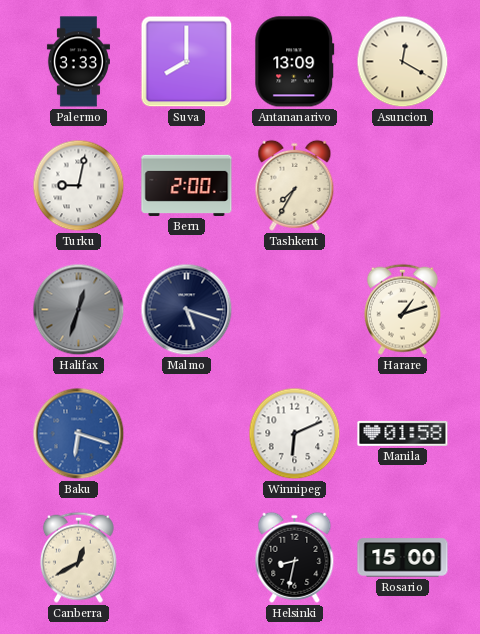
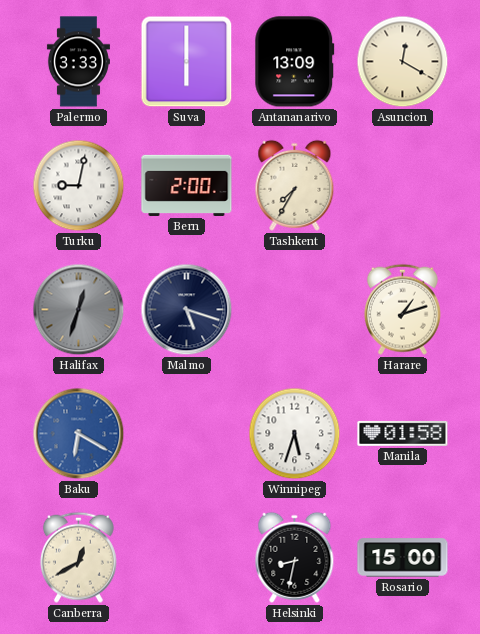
Suva: 8:00 -> 6:00
Baku: 6:18 -> 6:20
Winnipeg: 6:11 -> 5:33
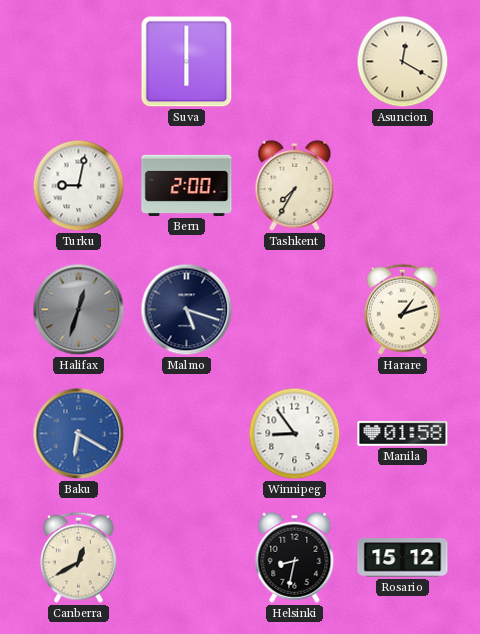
Palermo: 3:33 -> none
Antananarivo: 13:09 -> none
Winnipeg: 5:33 -> 8:54
Rosario: 15:00 -> 15:12
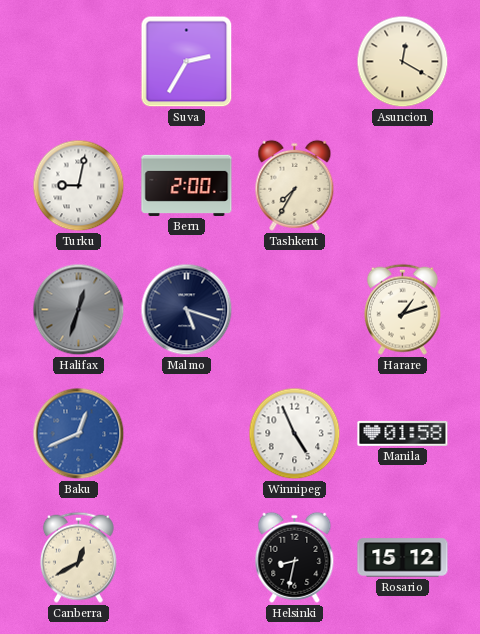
Suva: 6:00 -> 2:35
Baku: 6:20 -> 12:41
Winnipeg: 8:54 -> 4:56
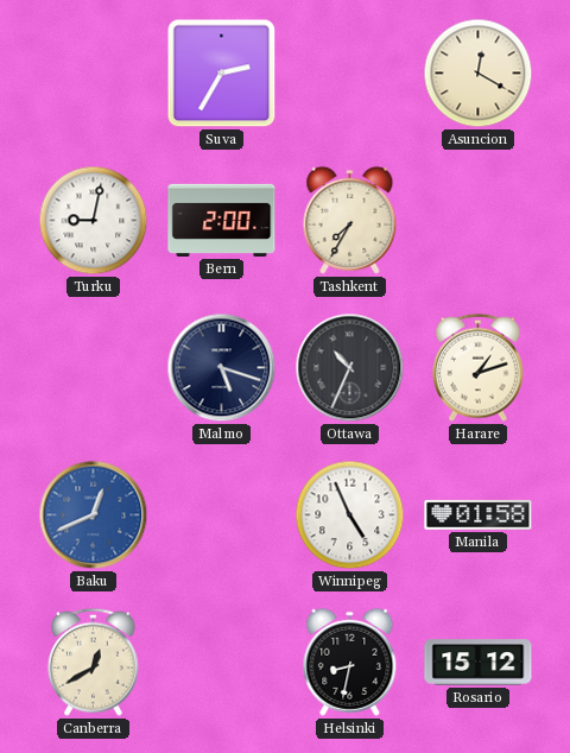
Halifax: 12:33 -> none
Ottawa: none -> 10:34
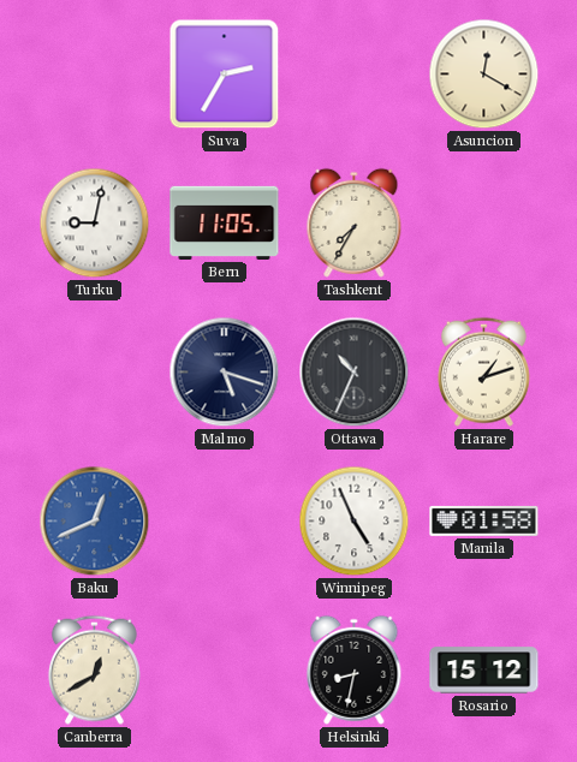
Bern: 2:00 -> 11:05
